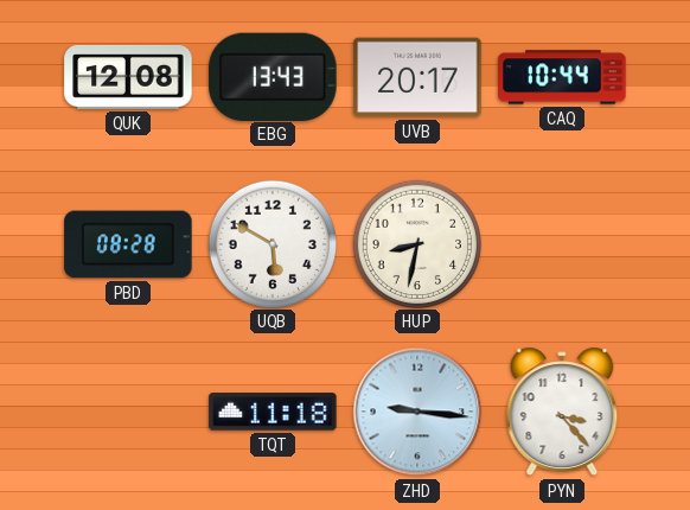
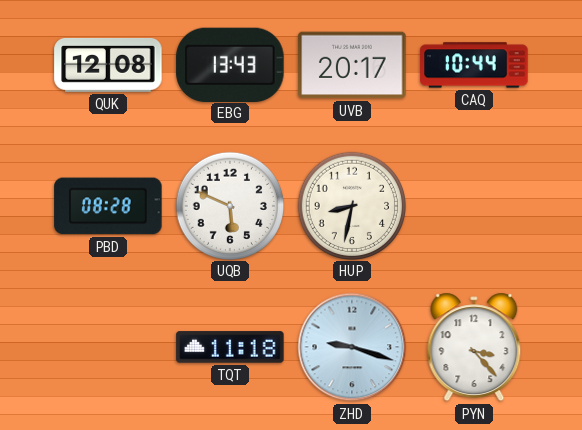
UQB: 5:50 -> 5:49
ZHD: 9:16 -> 9:18
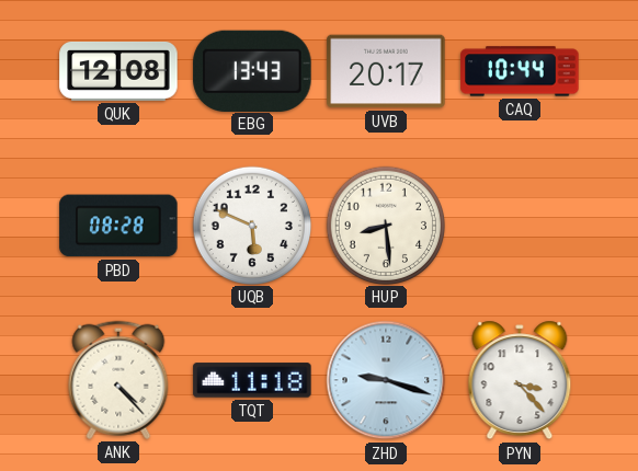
HUP: 8:32 -> 8:29
ANK: none -> 4:23
